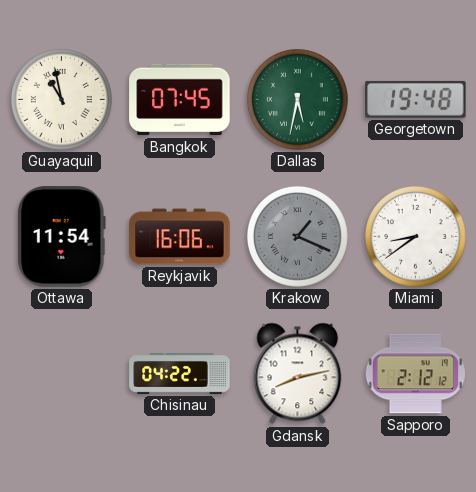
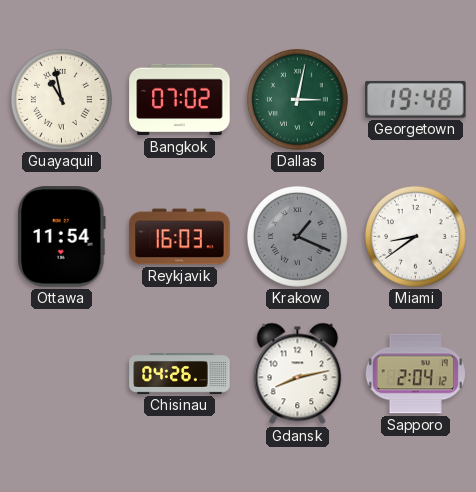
Bangkok: 07:45 -> 07:02
Dallas: 5:32 -> 3:02
Reykjavik: 16:06 -> 16:03
Chisinau: 04:22 -> 04:26
Sapporo: 2:12 -> 2:04
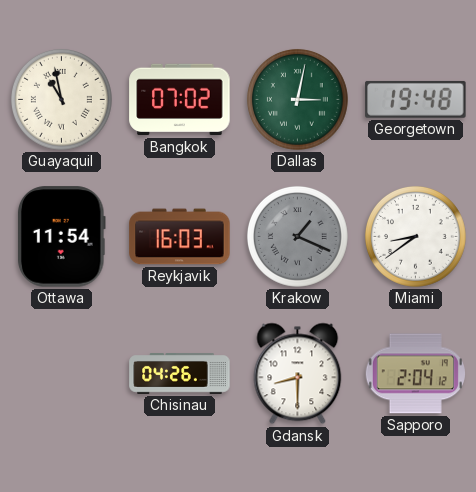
Gdansk: 8:13 -> 8:30
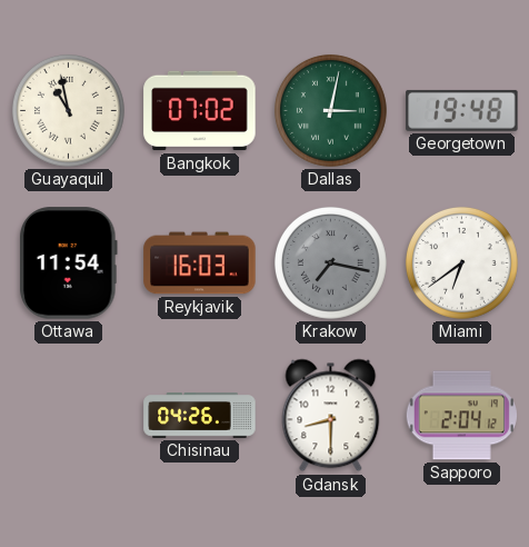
Krakow: 1:19 -> 7:17
Miami: 8:39 -> 6:39
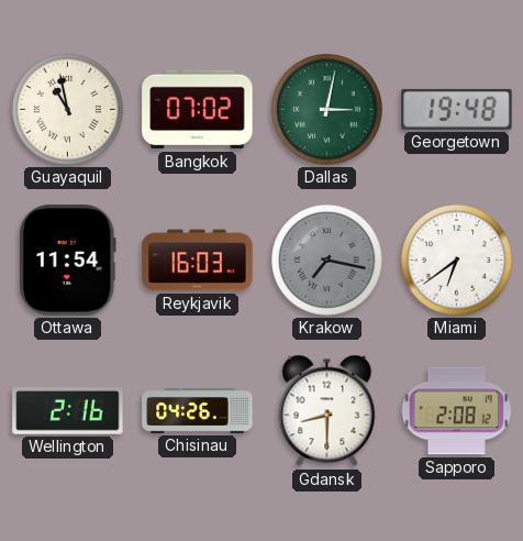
Wellington: none -> 2:16
Sapporo: 2:04 -> 2:08
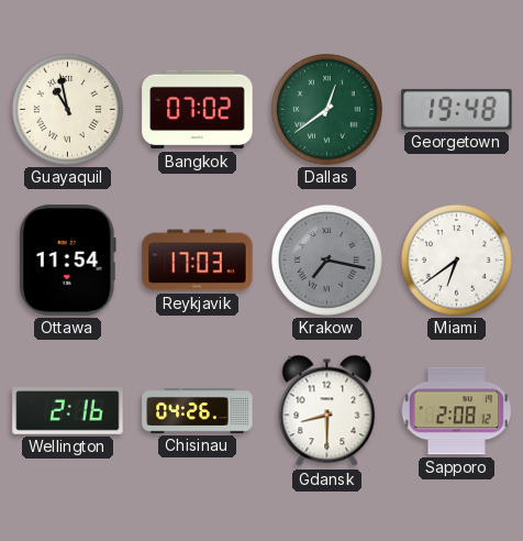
Dallas: 3:02 -> 12:39
Reykjavik: 16:03 -> 17:03
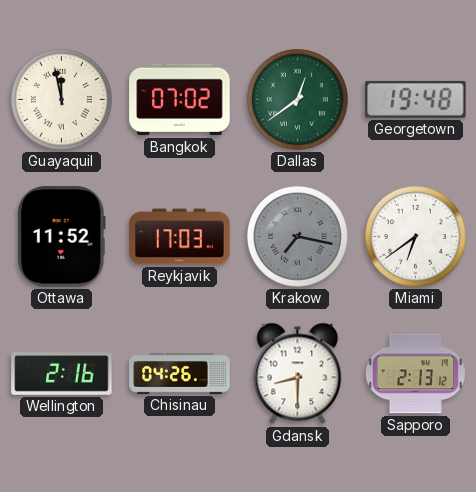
Guayaquil: 10:58 -> 11:58
Ottawa: 11:54 -> 11:52
Sapporo: 2:08 -> 2:13
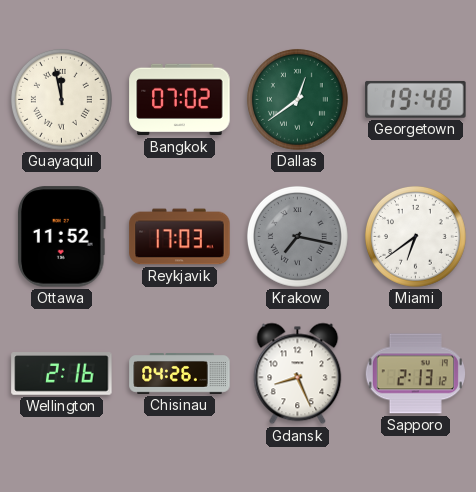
Gdansk: 8:30 -> 8:26
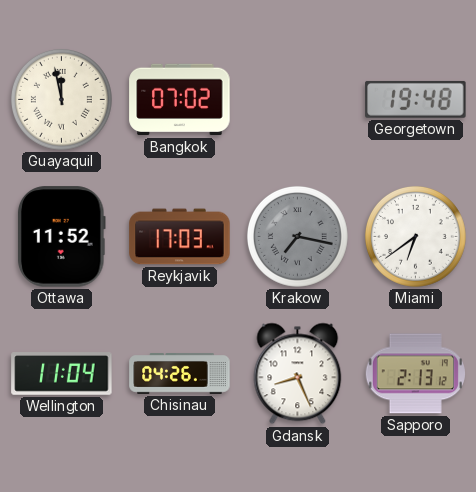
Dallas: 12:39 -> none
Wellington: 2:16 -> 11:04
